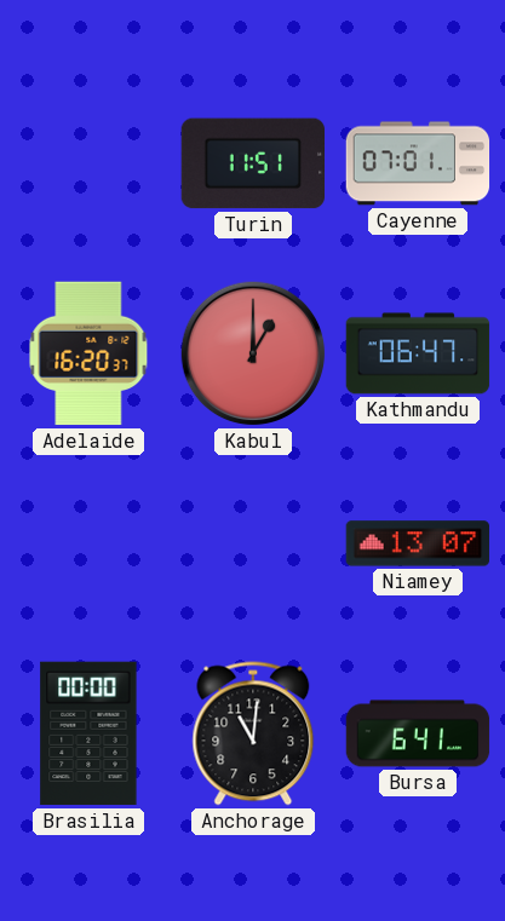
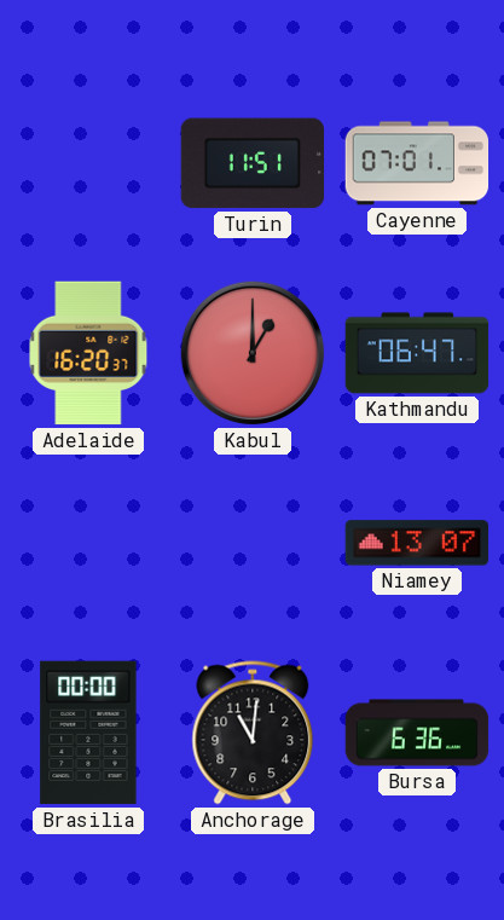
Bursa: 6:41 -> 6:36
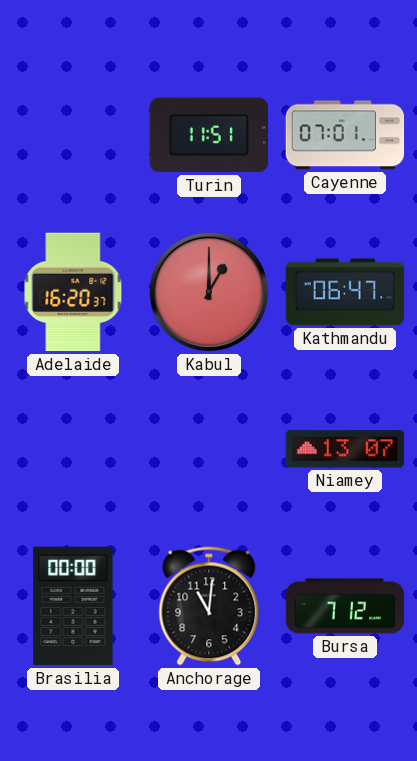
Bursa: 6:36 -> 7:12
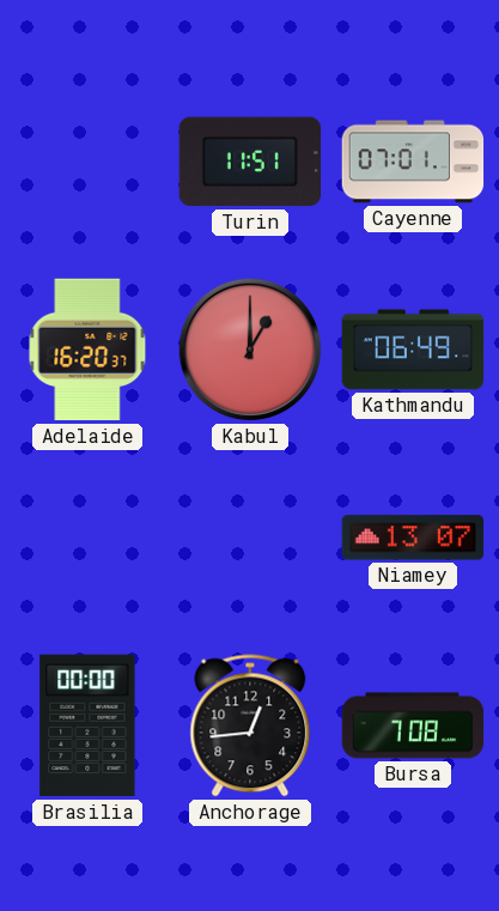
Kathmandu: 06:47 -> 06:49
Anchorage: 11:01 -> 12:44
Bursa: 7:12 -> 7:08
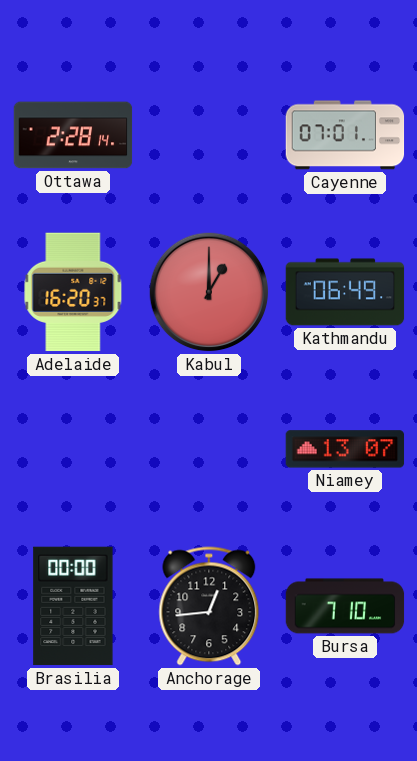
Ottawa: none -> 2:28
Turin: 11:51 -> none
Bursa: 7:08 -> 7:10
